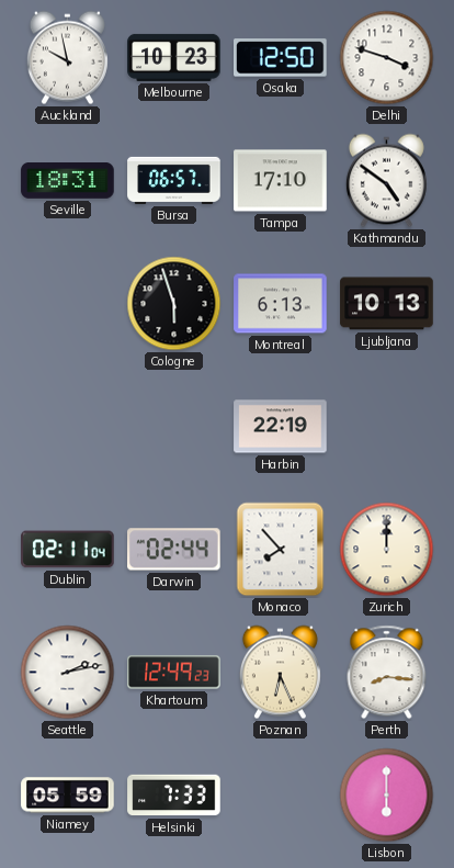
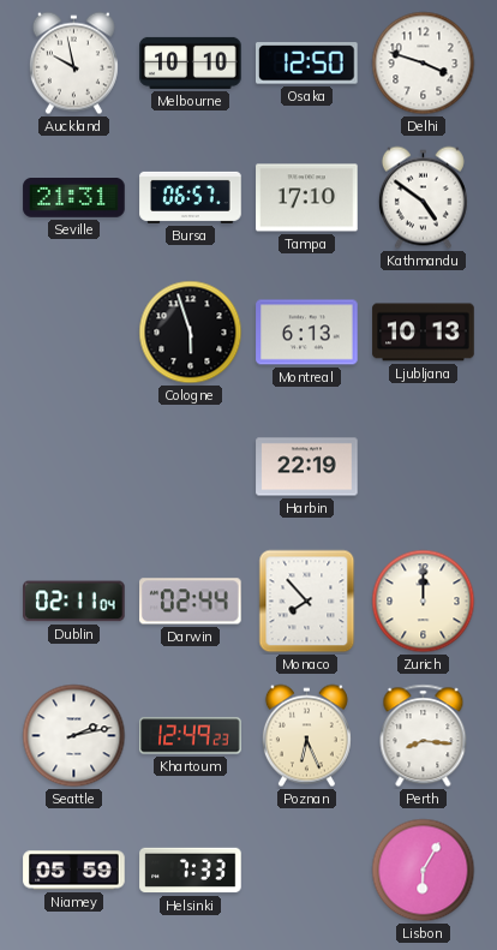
Melbourne: 10:23 -> 10:10
Seville: 18:31 -> 21:31
Lisbon: 6:00 -> 6:05
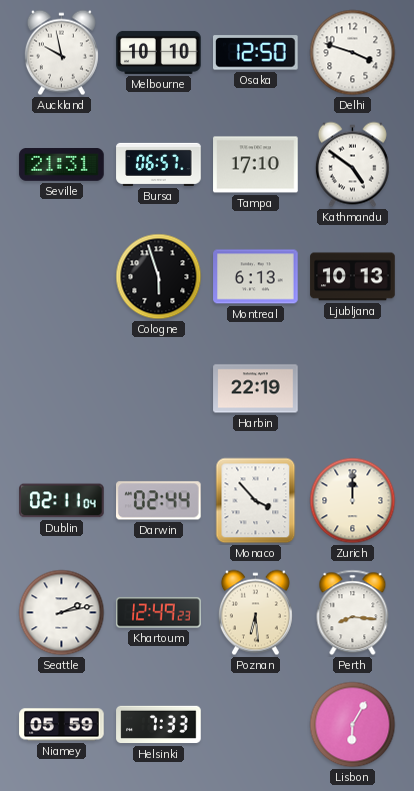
Monaco: 7:53 -> 3:53
Poznan: 6:26 -> 6:29
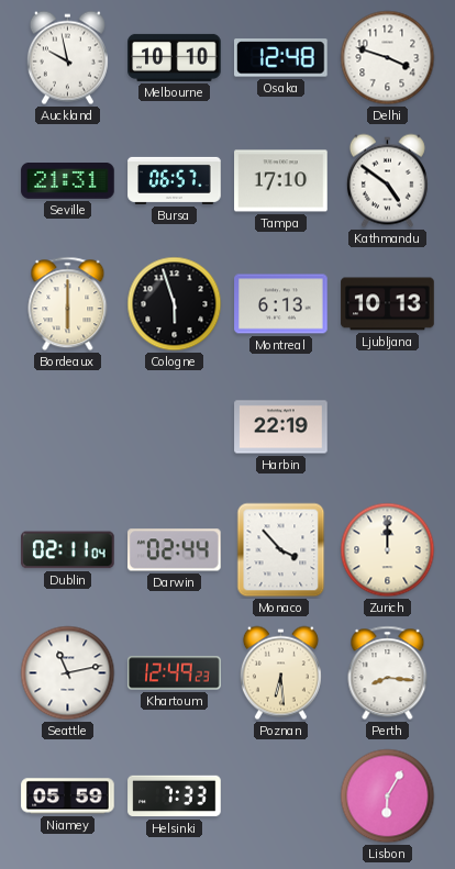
Osaka: 12:50 -> 12:48
Bordeaux: none -> 6:00
Seattle: 2:13 -> 11:13
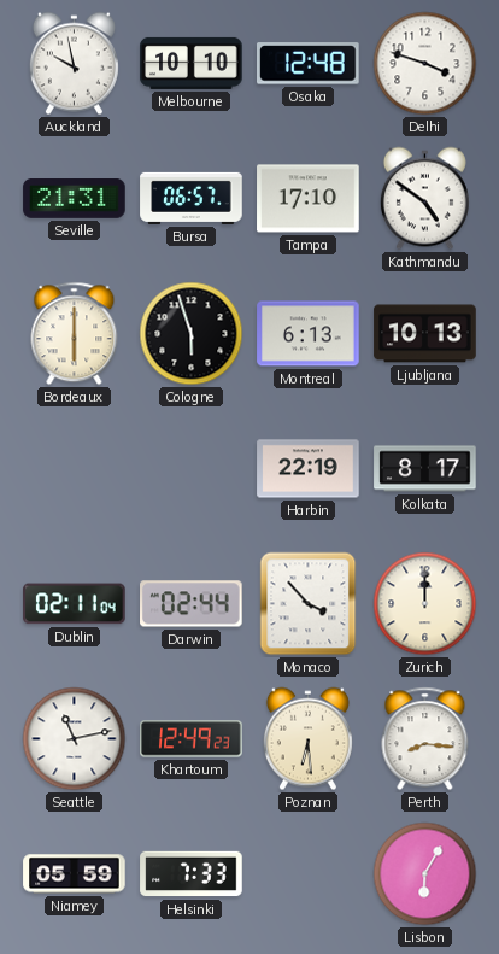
Kolkata: none -> 8:17
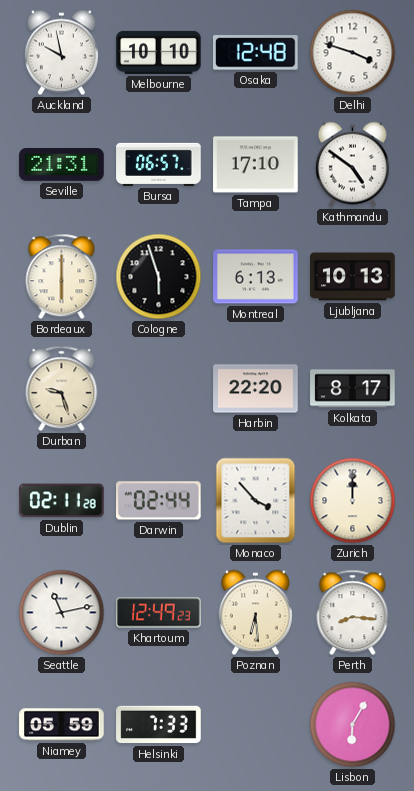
Durban: none -> 9:27
Harbin: 22:19 -> 22:20
Dublin: 02:11:04 -> 02:11:28
